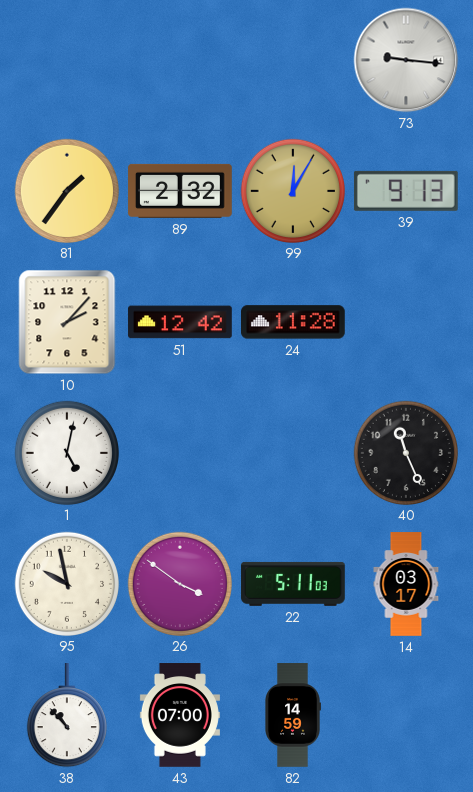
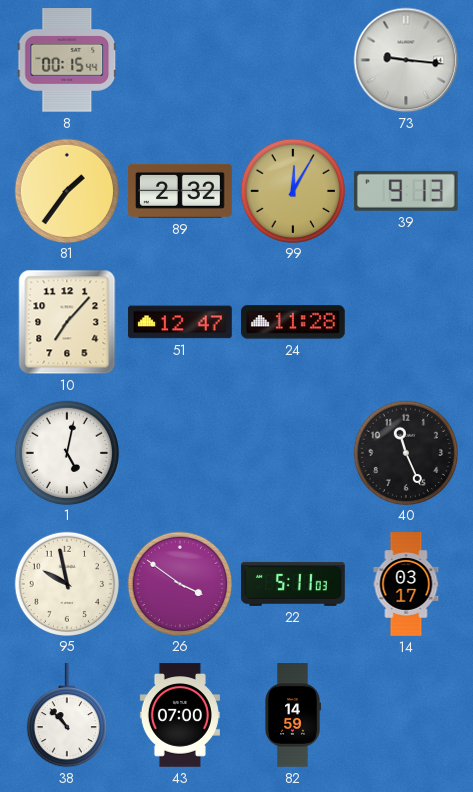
8: none -> 00:15
10: 2:07 -> 7:07
51: 12:42 -> 12:47
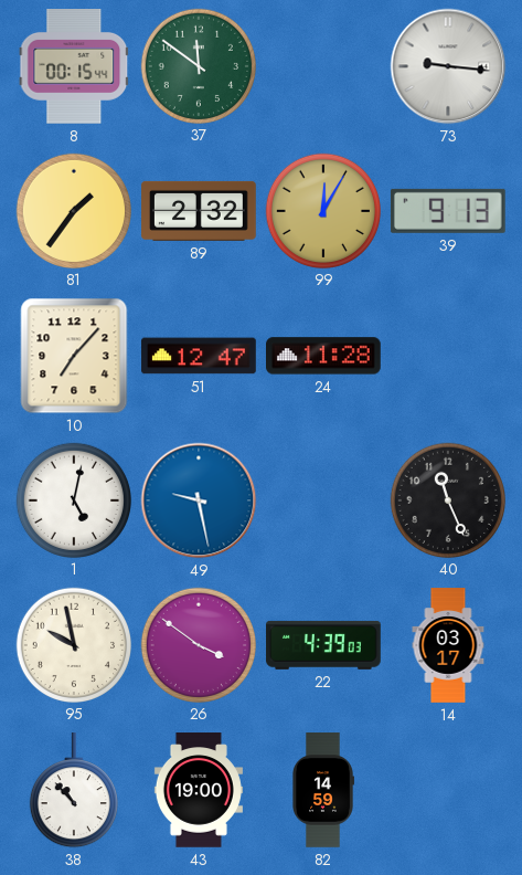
37: none -> 11:51
49: none -> 9:28
22: 5:11 -> 4:39
43: 07:00 -> 19:00
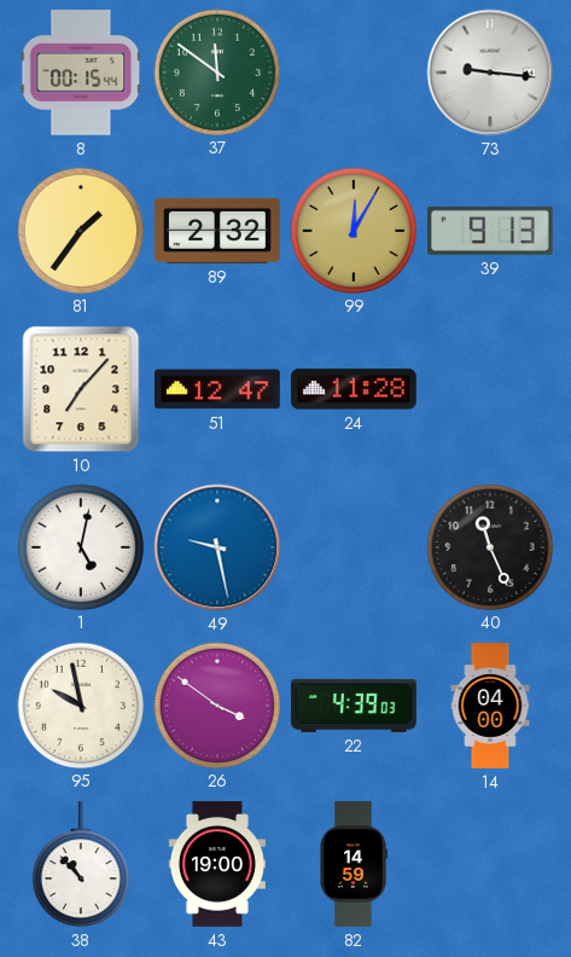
14: 03:17 -> 04:00
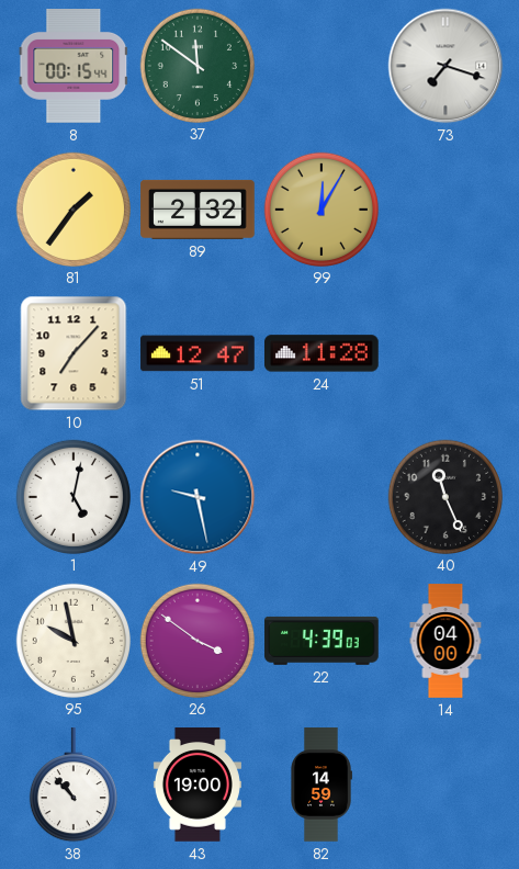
73: 9:16 -> 7:18
39: 9:13 -> none
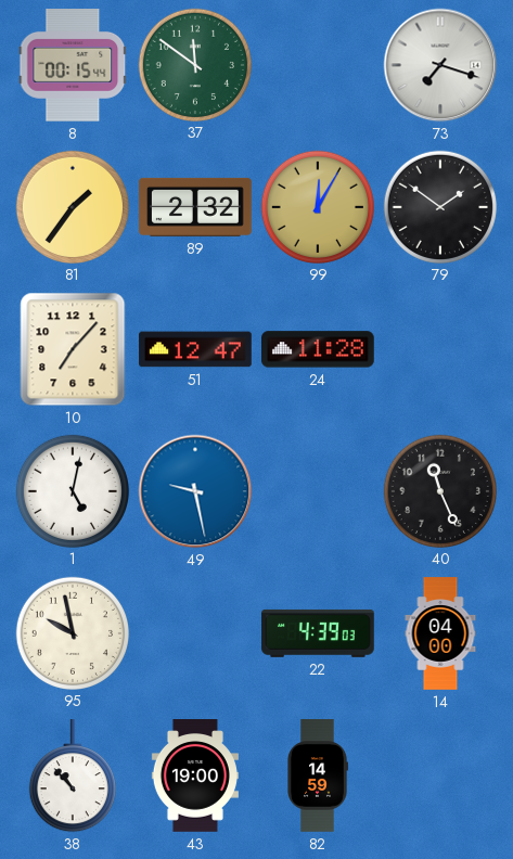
79: none -> 1:51
26: 3:51 -> none
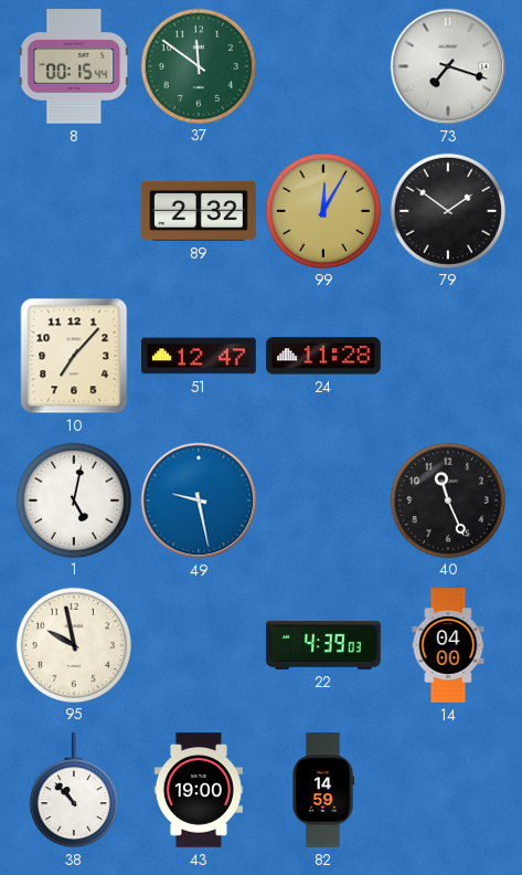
81: 1:36 -> none
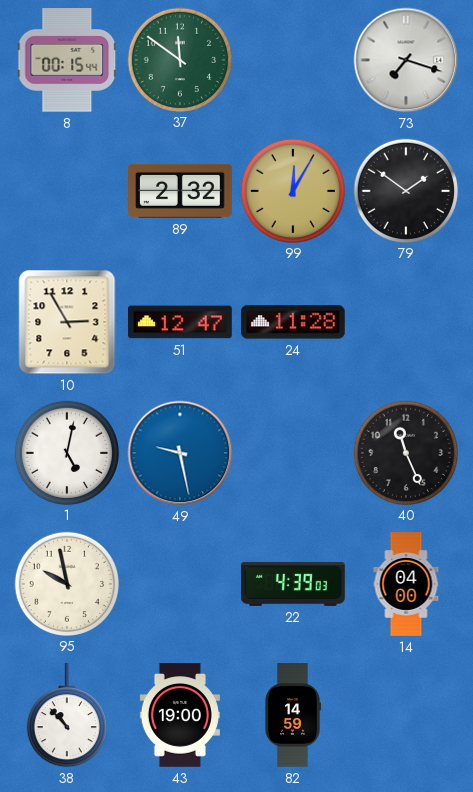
10: 7:07 -> 2:55
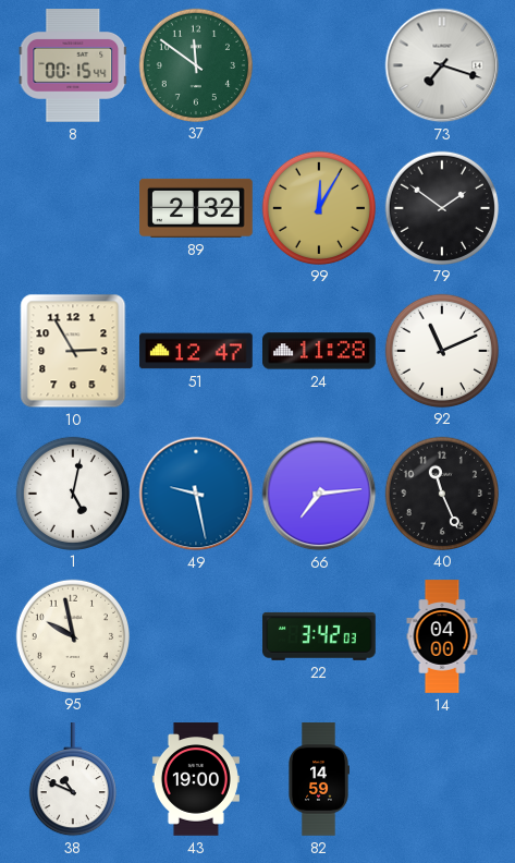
92: none -> 11:11
66: none -> 7:14
22: 4:39 -> 3:42
38: 10:53 -> 10:49
